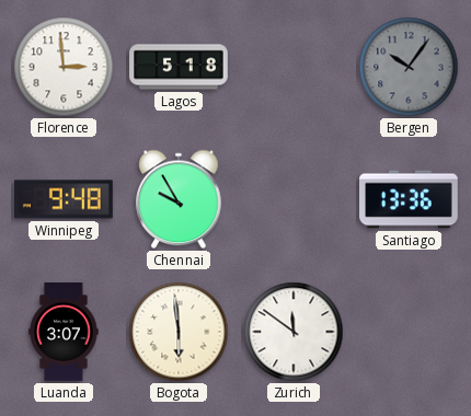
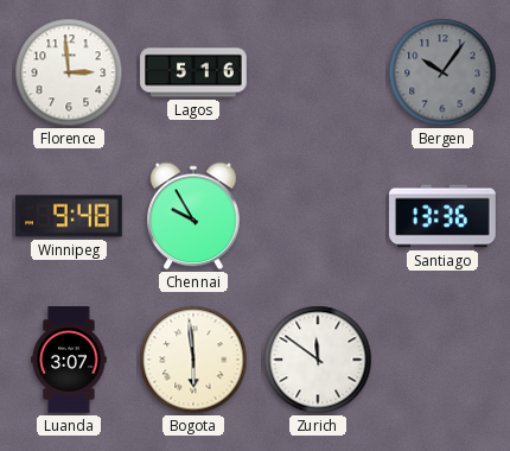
Lagos: 5:18 -> 5:16
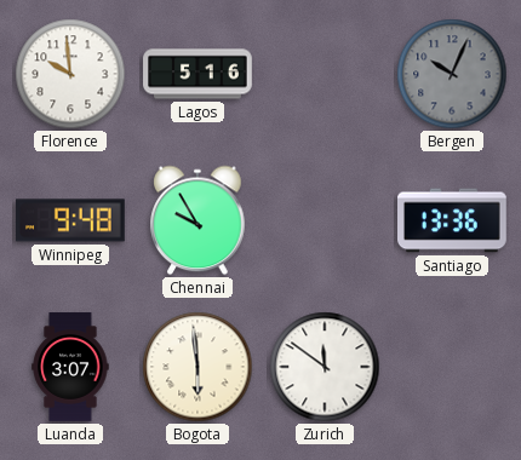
Florence: 2:59 -> 9:59
Bergen: 10:06 -> 10:04
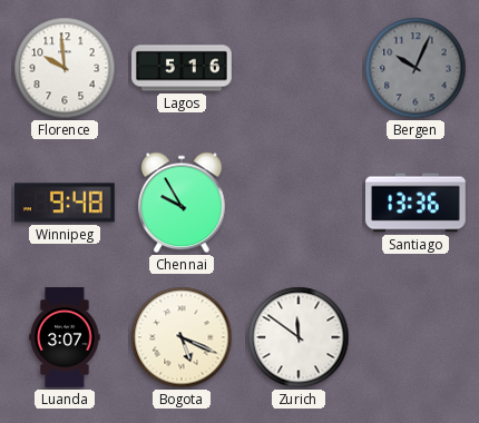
Bogota: 5:59 -> 5:19
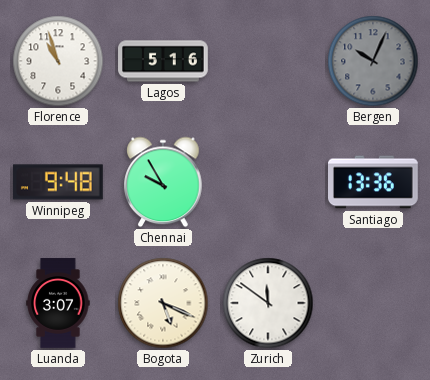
Florence: 9:59 -> 10:57
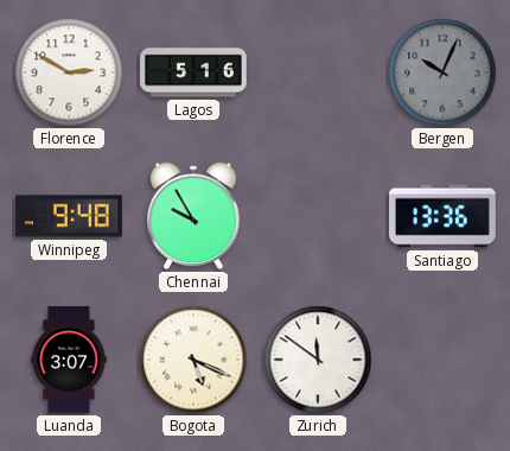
Florence: 10:57 -> 2:50
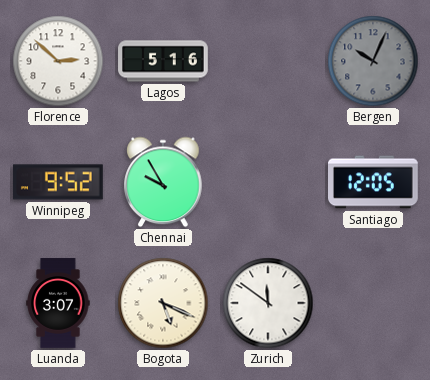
Florence: 2:50 -> 2:52
Winnipeg: 9:48 -> 9:52
Santiago: 13:36 -> 12:05
